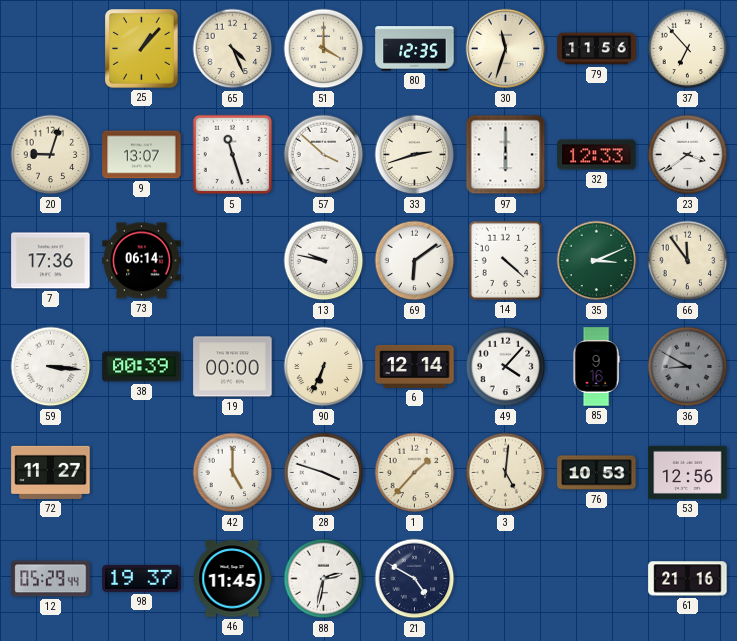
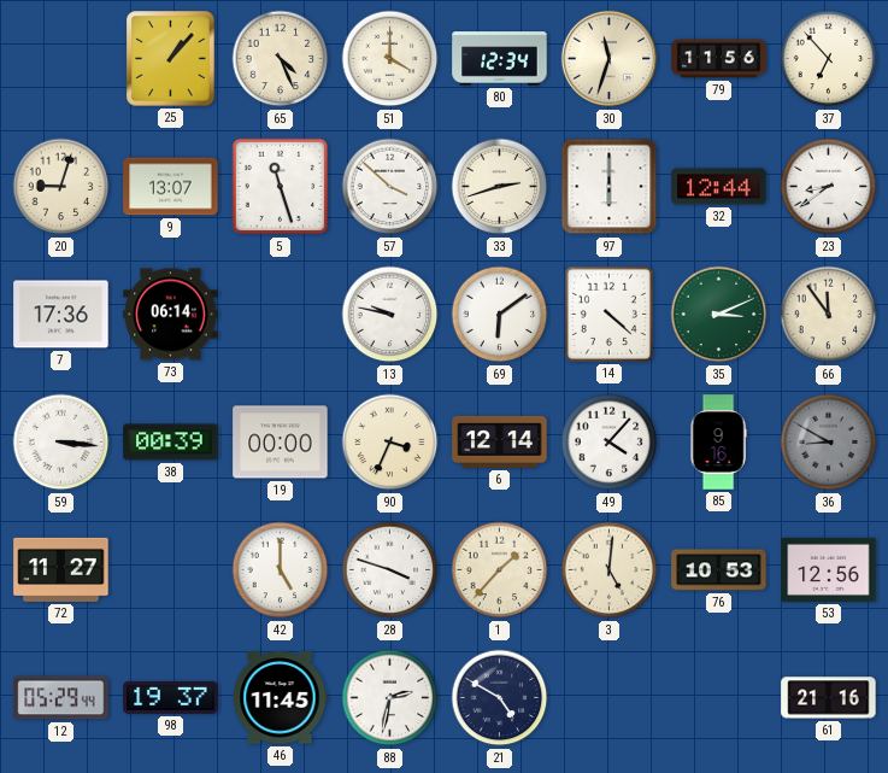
80: 12:35 -> 12:34
32: 12:33 -> 12:44
23: 3:39 -> 8:39
90: 6:34 -> 3:34
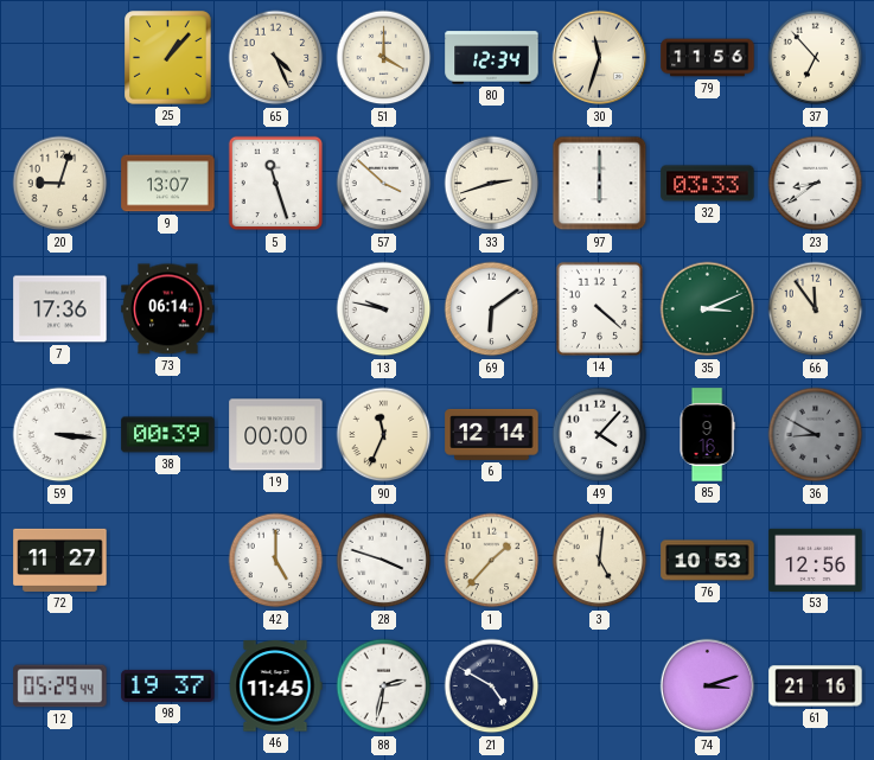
32: 12:44 -> 03:33
90: 3:34 -> 11:34
74: none -> 3:12
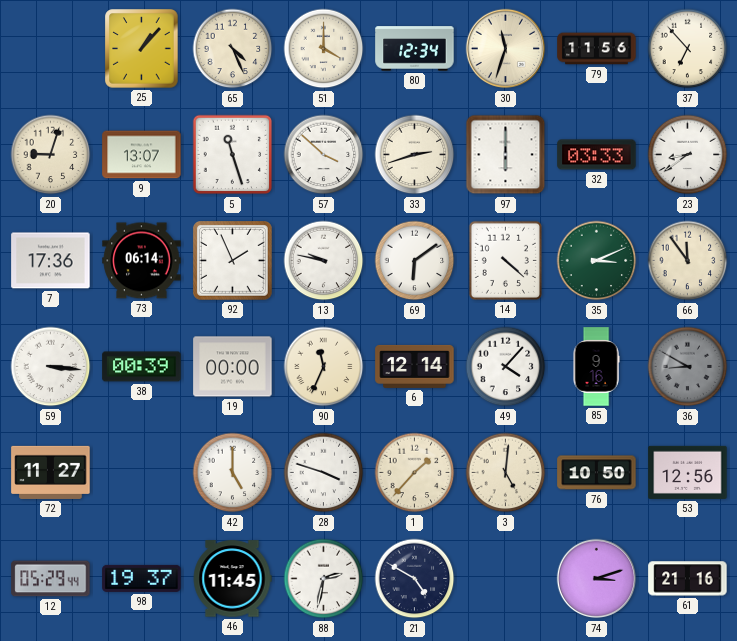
92: none -> 1:56
76: 10:53 -> 10:50
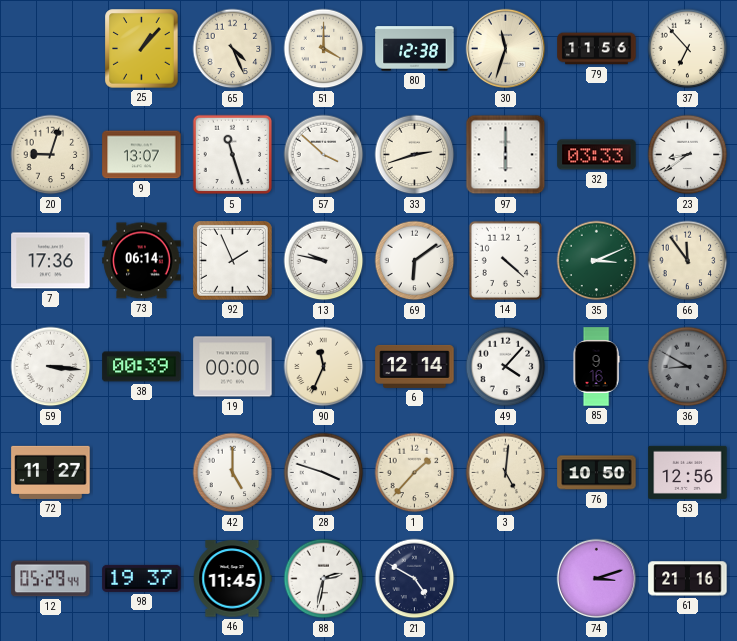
80: 12:34 -> 12:38
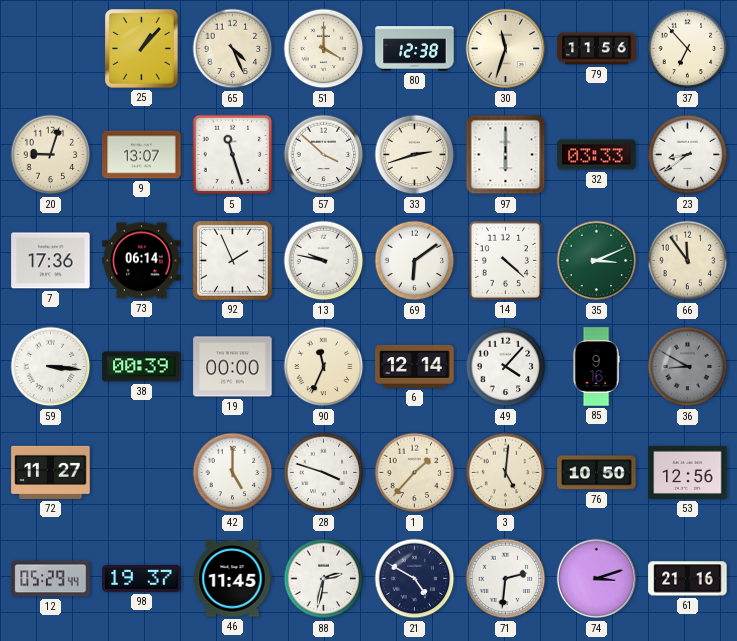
71: none -> 2:31
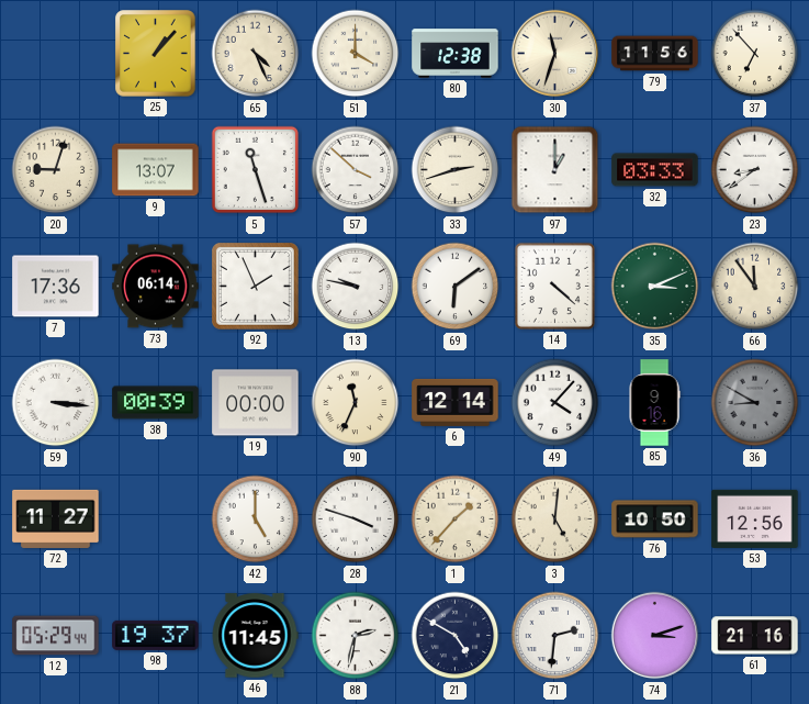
97: 6:00 -> 1:00
